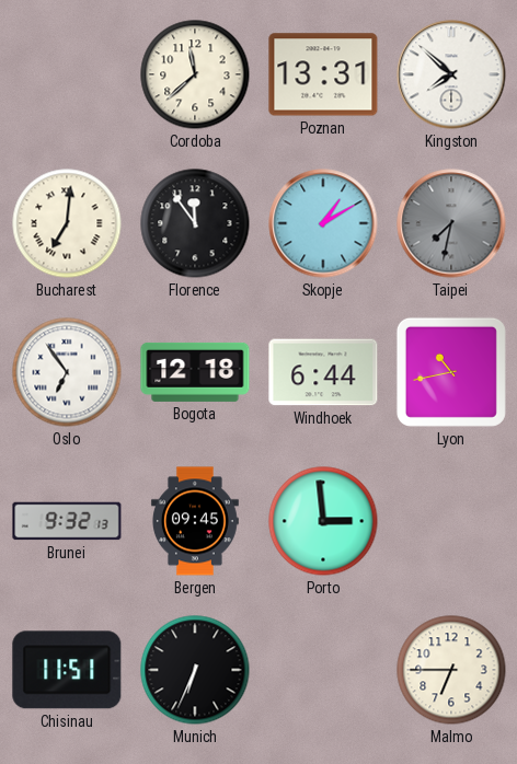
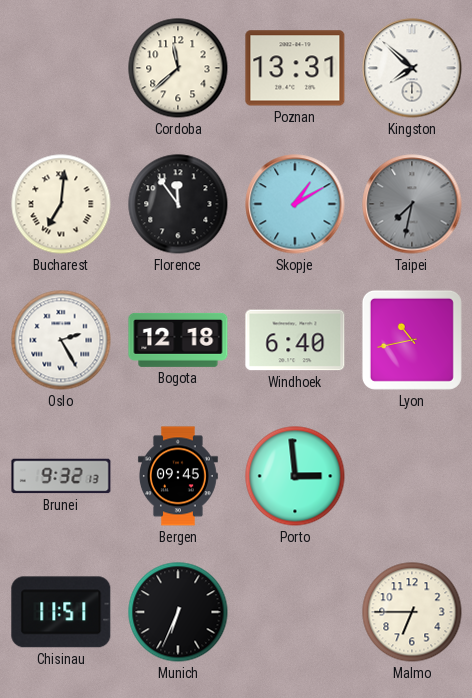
Oslo: 6:54 -> 2:25
Windhoek: 6:44 -> 6:40
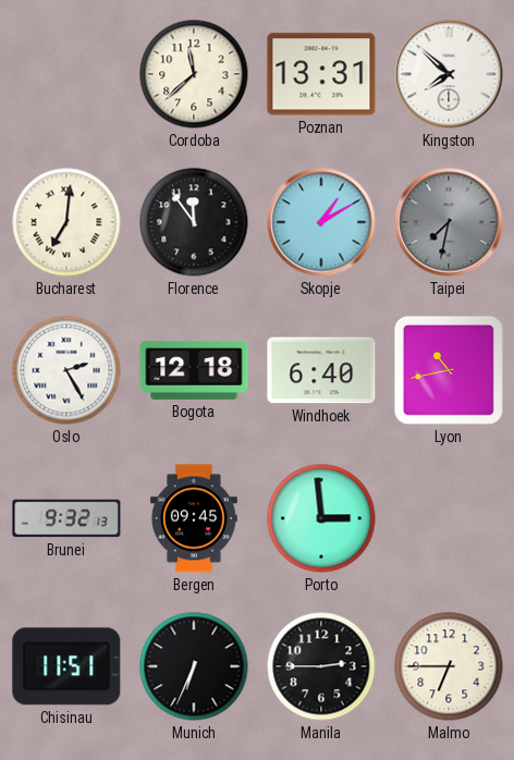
Manila: none -> 2:45
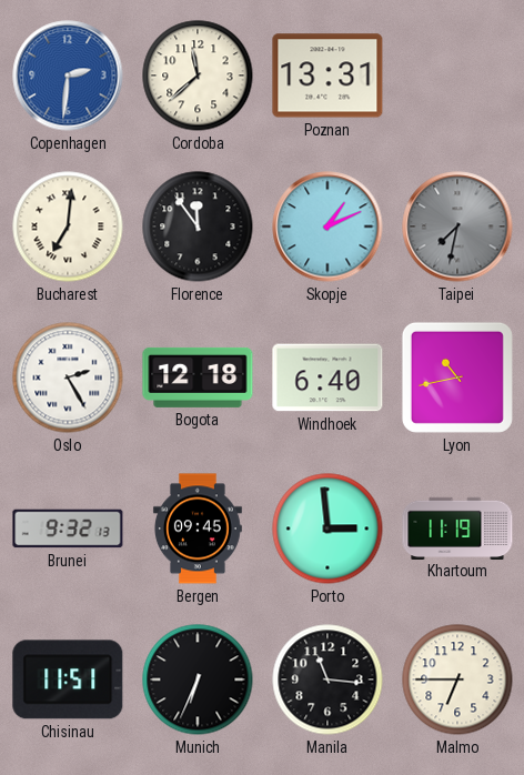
Copenhagen: none -> 2:31
Kingston: 7:52 -> none
Skopje: 1:10 -> 1:11
Khartoum: none -> 11:19
Manila: 2:45 -> 11:16
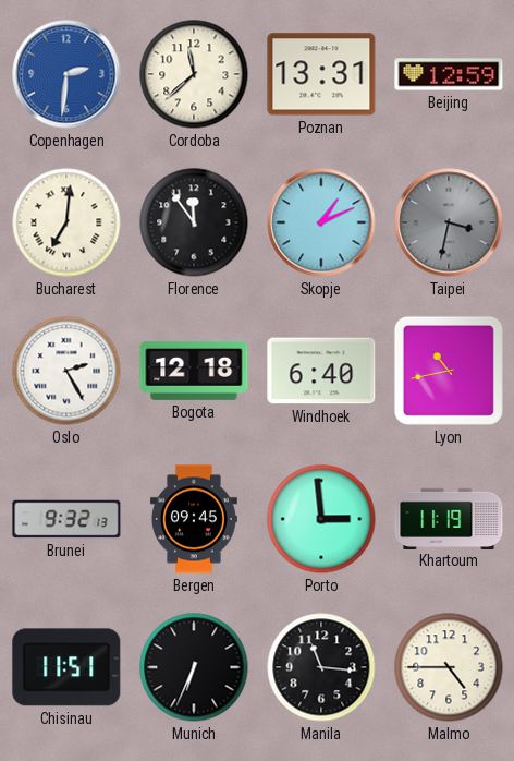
Beijing: none -> 12:59
Taipei: 7:32 -> 3:32
Malmo: 6:45 -> 4:45
